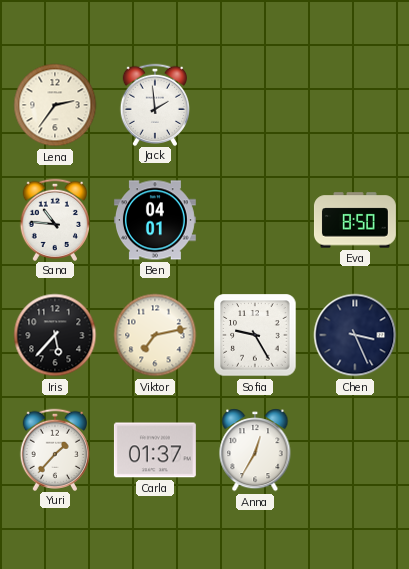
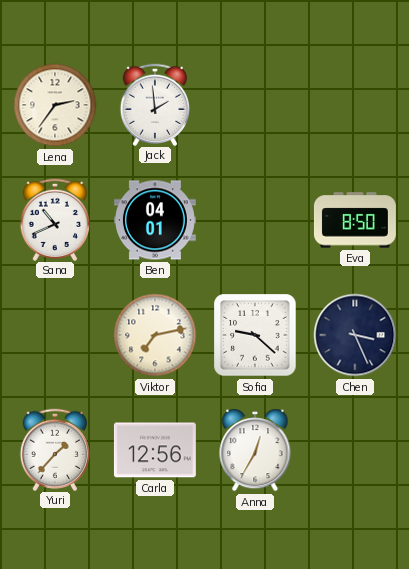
Sana: 10:46 -> 10:41
Iris: 5:37 -> none
Sofia: 9:25 -> 9:22
Carla: 01:37 -> 12:56
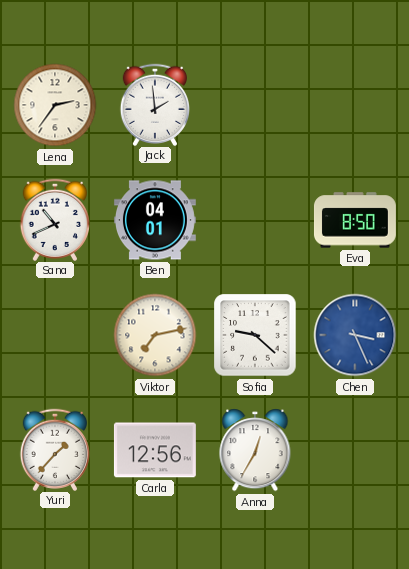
Chen dial: navy -> blue
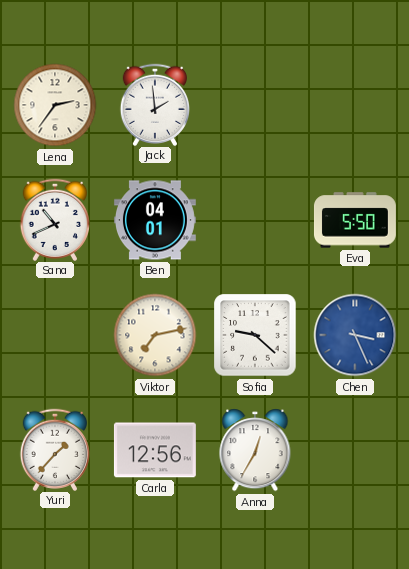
Eva: 8:50 -> 5:50
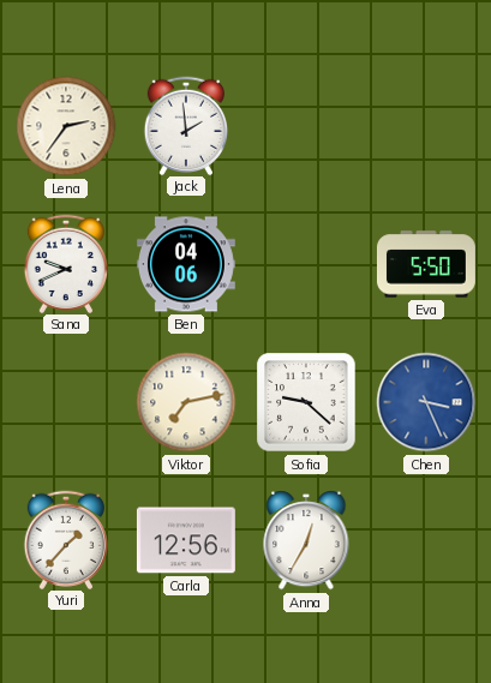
Sana: 10:41 -> 9:41
Ben: 04:01 -> 04:06
